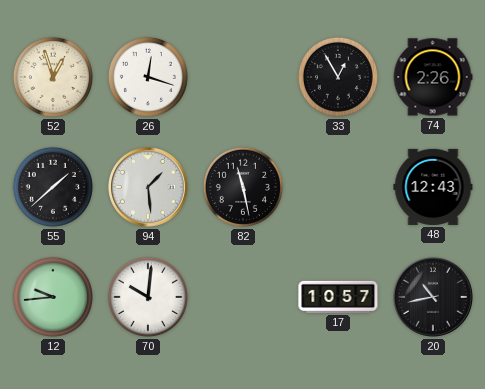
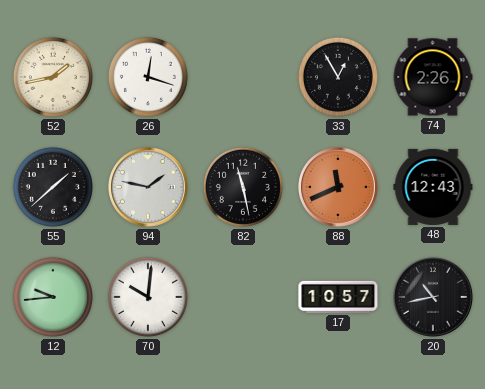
52: 12:57 -> 1:43
94: 1:29 -> 1:47
88: none -> 11:41
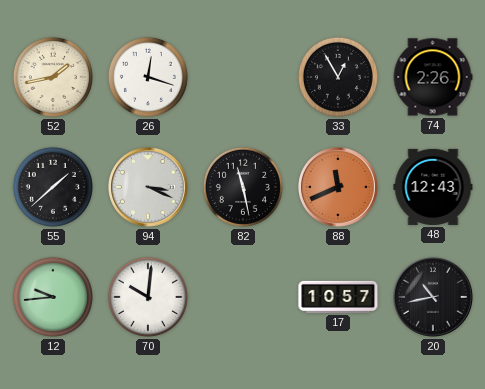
94: 1:47 -> 3:19
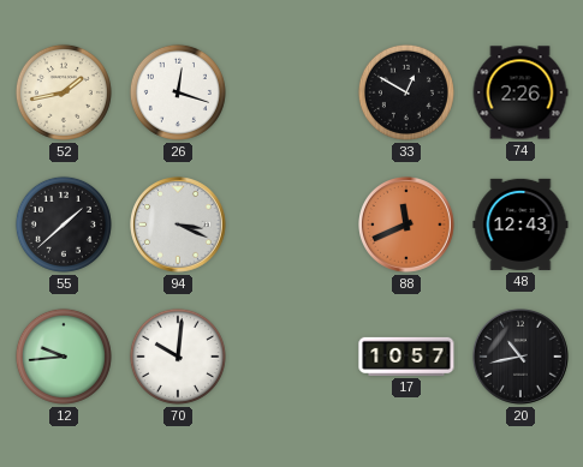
33: 12:55 -> 12:50
82: 11:28 -> none
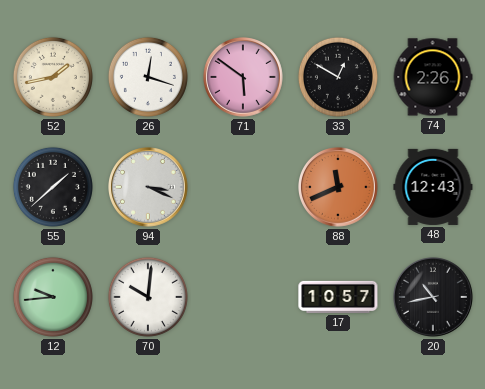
71: none -> 5:51
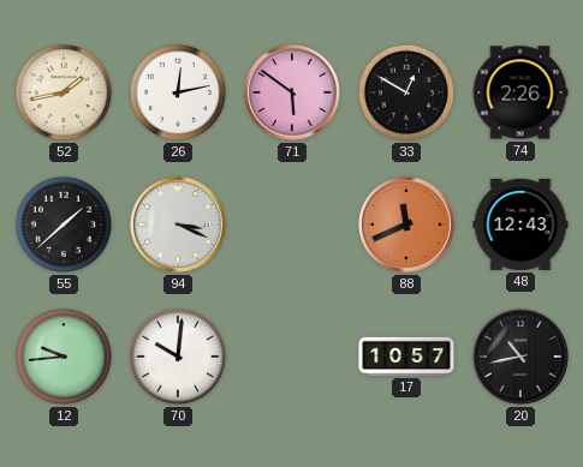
26: 12:18 -> 12:13
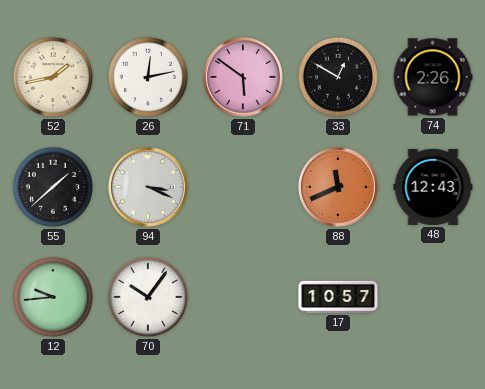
70: 10:01 -> 10:06
20: 10:43 -> none
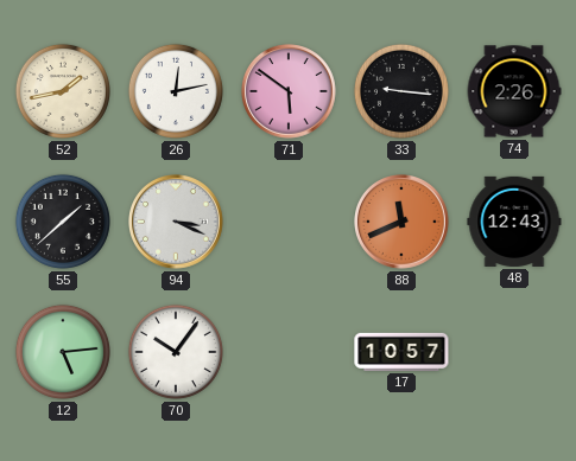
33: 12:50 -> 9:16
12: 9:44 -> 5:14
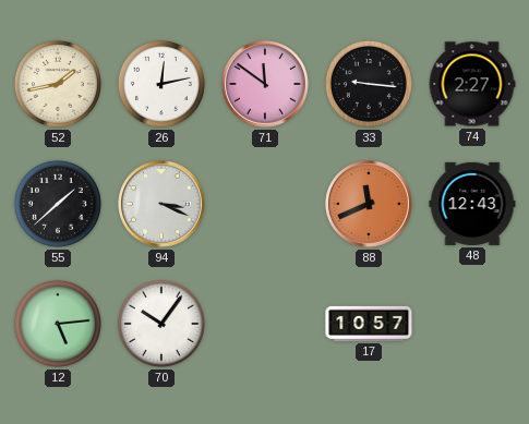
71: 5:51 -> 11:51
74: 2:26 -> 2:27
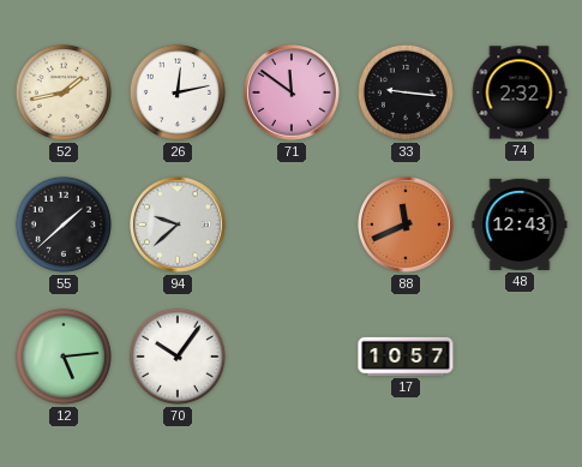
74: 2:27 -> 2:32
94: 3:19 -> 9:38
